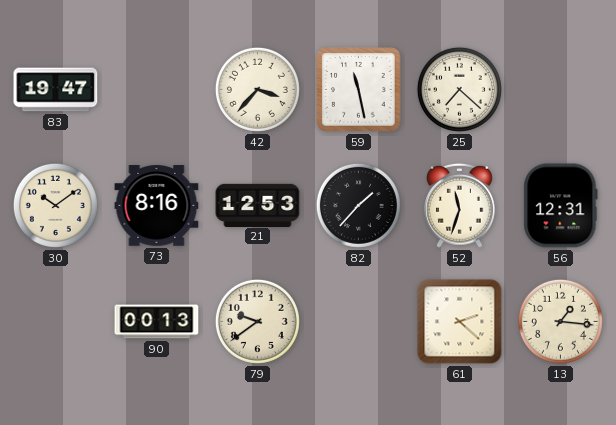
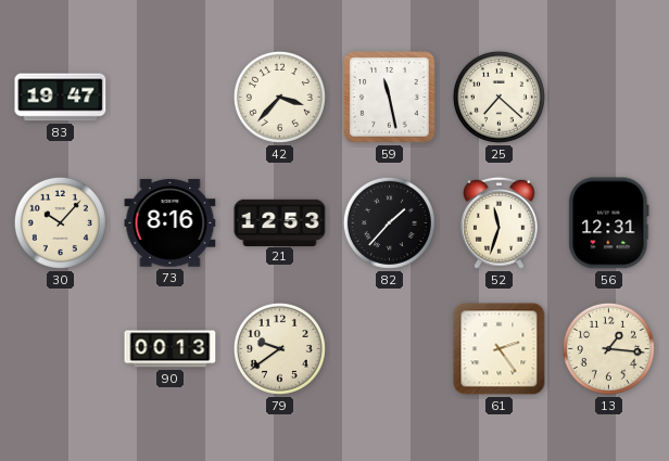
30: 10:09 -> 10:07
61: 2:22 -> 2:24
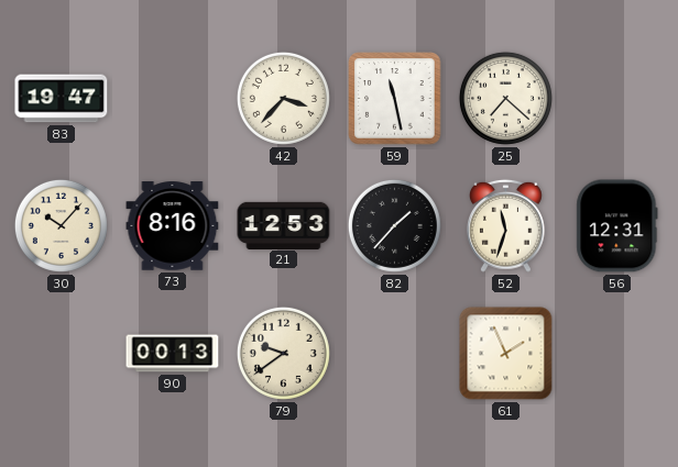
61: 2:24 -> 1:56
13: 1:16 -> none
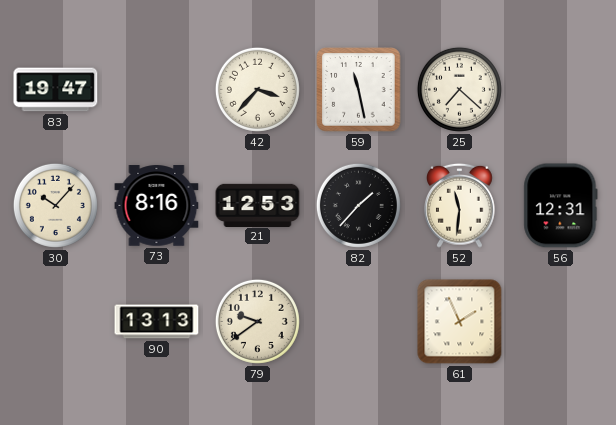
52: 11:33 -> 11:31
90: 00:13 -> 13:13
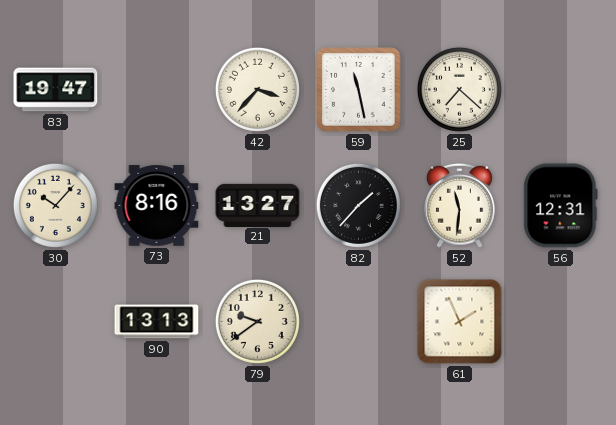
21: 12:53 -> 13:27
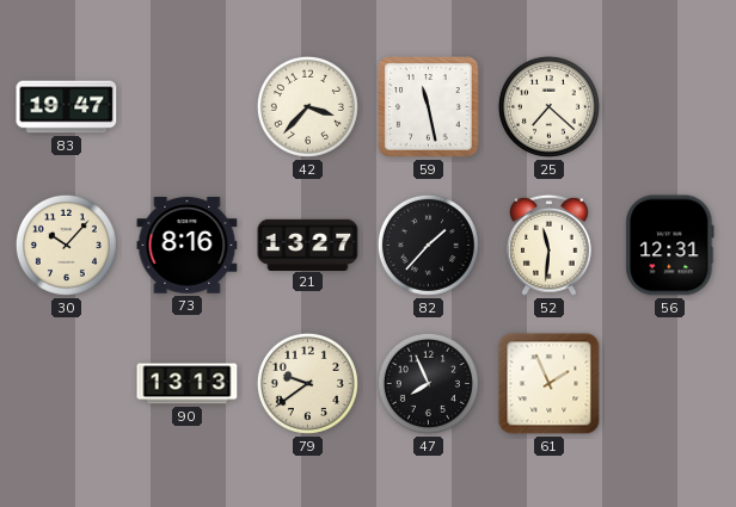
47: none -> 7:56
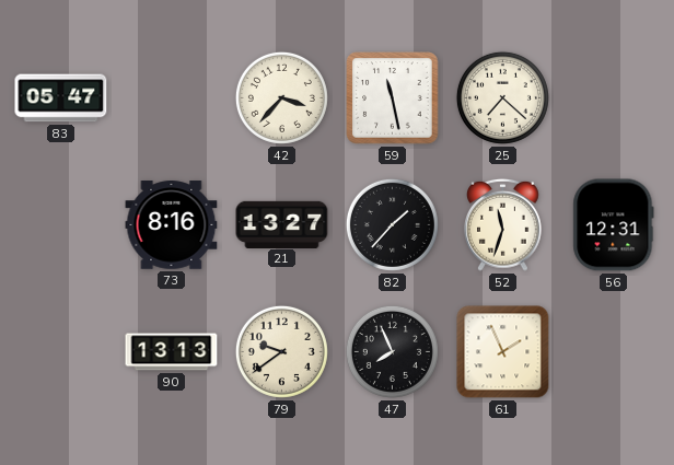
83: 19:47 -> 05:47
30: 10:07 -> none
52: 11:31 -> 11:33
